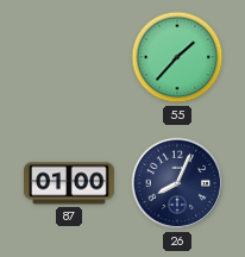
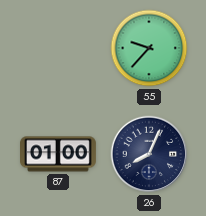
55: 1:37 -> 9:37
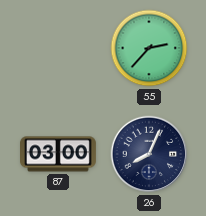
55: 9:37 -> 2:37
87: 01:00 -> 03:00
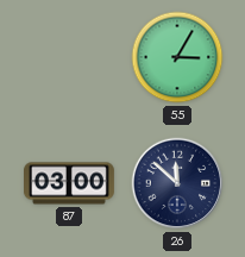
55: 2:37 -> 3:05
26: 8:04 -> 11:52
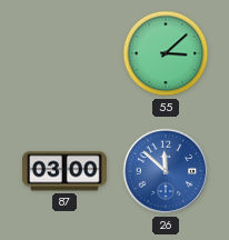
55: 3:05 -> 3:08
26 dial: navy -> blue
